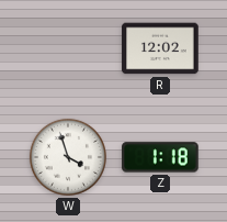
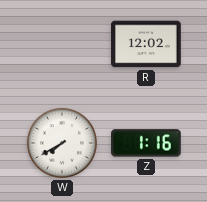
W: 3:57 -> 7:40
Z: 1:18 -> 1:16
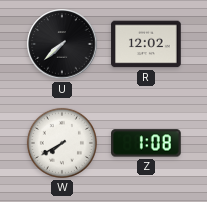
U: none -> 7:38
Z: 1:16 -> 1:08
